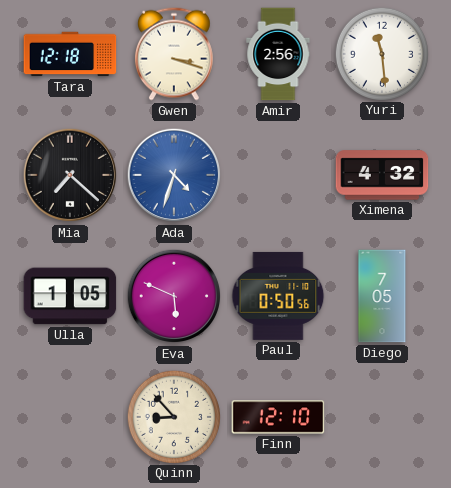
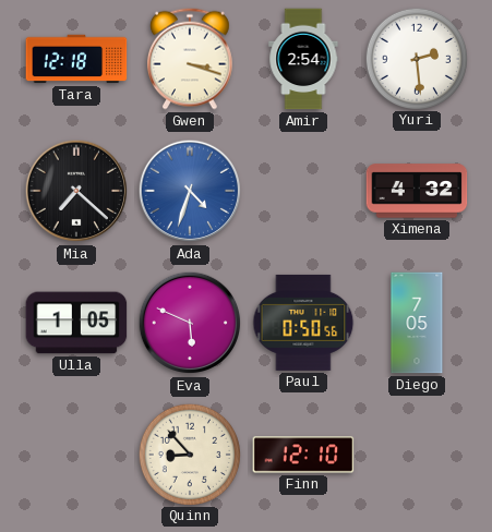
Amir: 2:56 -> 2:54
Yuri: 11:29 -> 2:29
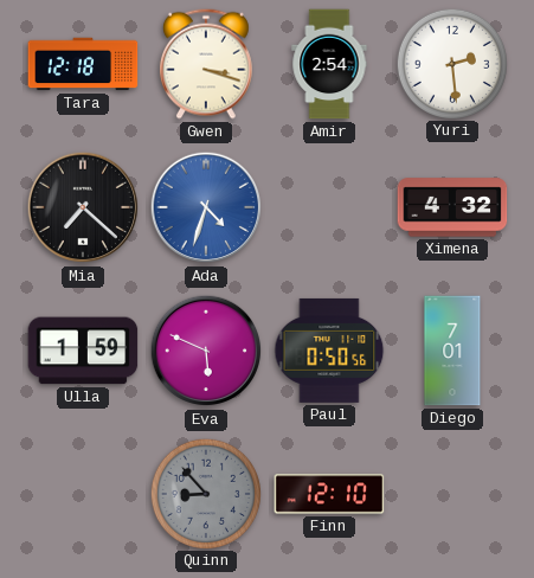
Ulla: 1:05 -> 1:59
Diego: 7:05 -> 7:01
Quinn dial: cream -> grey
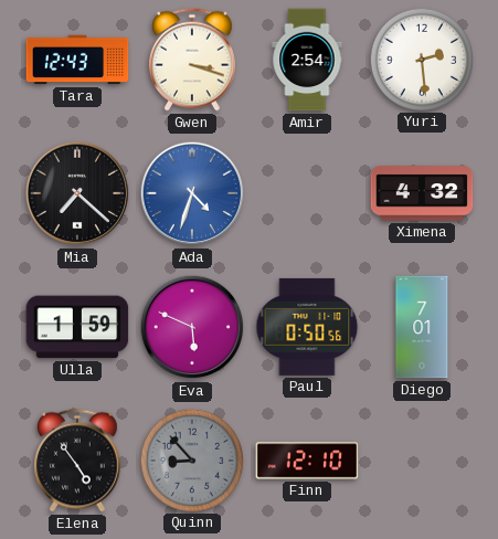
Tara: 12:18 -> 12:43
Elena: none -> 4:54
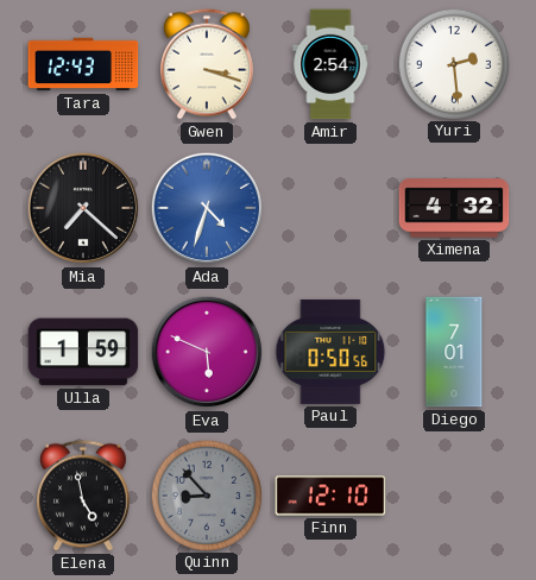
Elena: 4:54 -> 4:58
